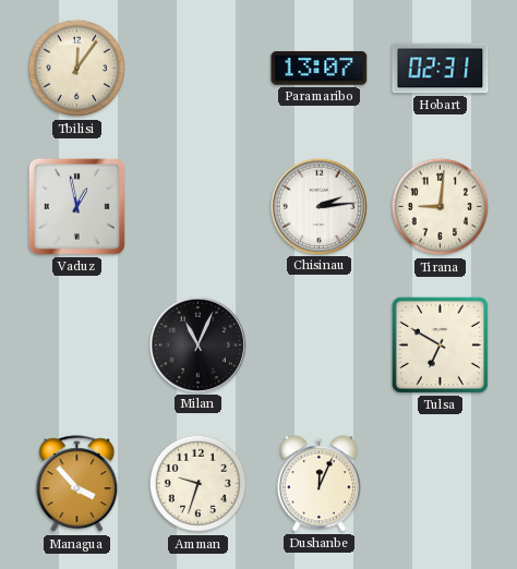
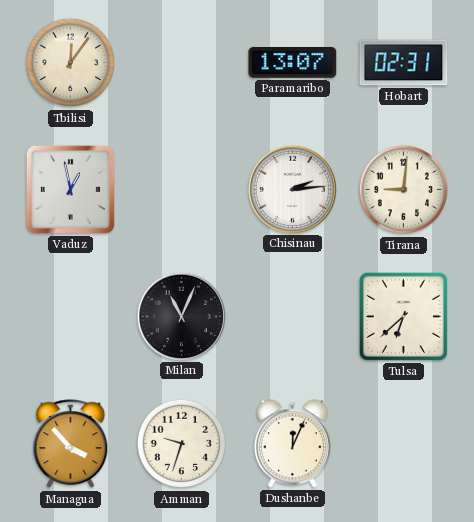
Tulsa: 6:50 -> 6:38
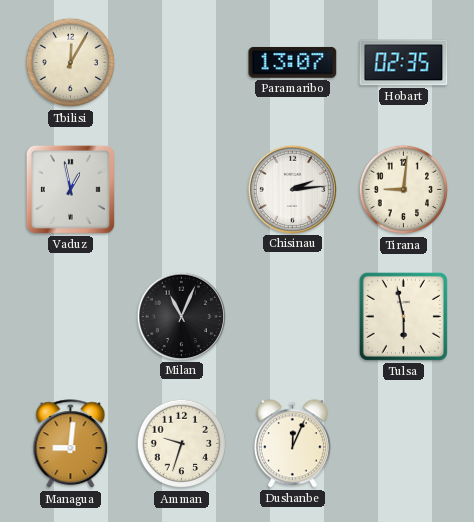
Tbilisi: 12:06 -> 12:05
Hobart: 02:31 -> 02:35
Tulsa: 6:38 -> 5:58
Managua: 3:53 -> 9:01
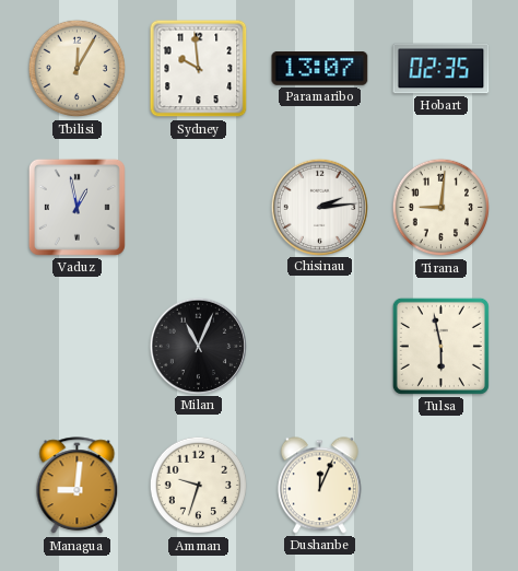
Sydney: none -> 9:59
